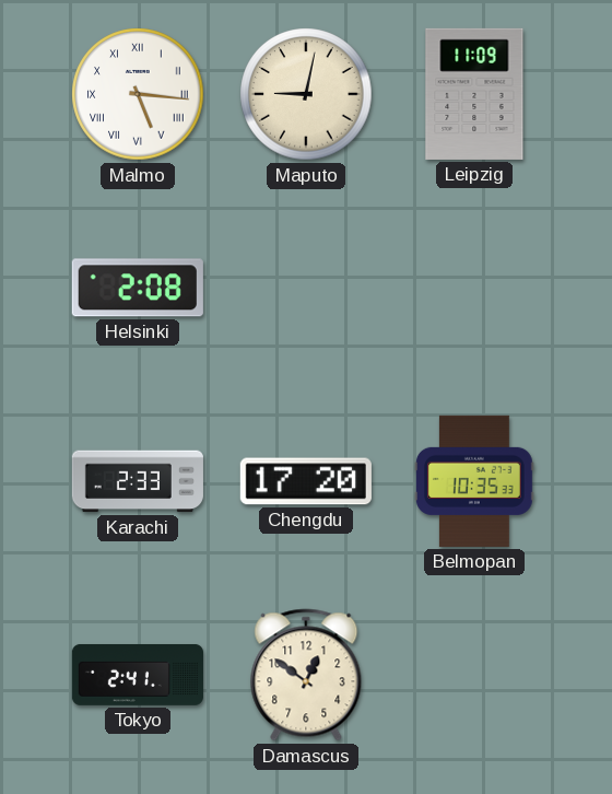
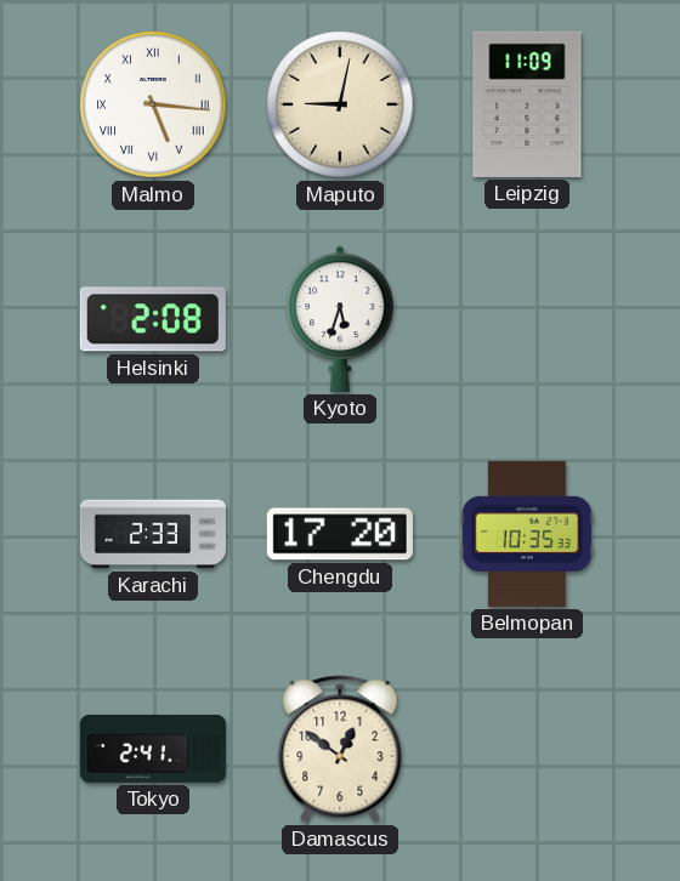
Kyoto: none -> 5:33
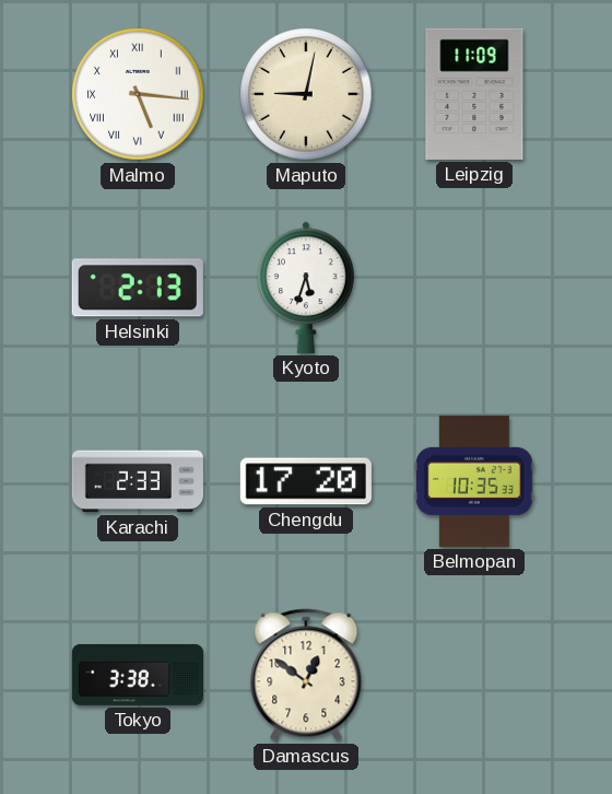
Helsinki: 2:08 -> 2:13
Tokyo: 2:41 -> 3:38
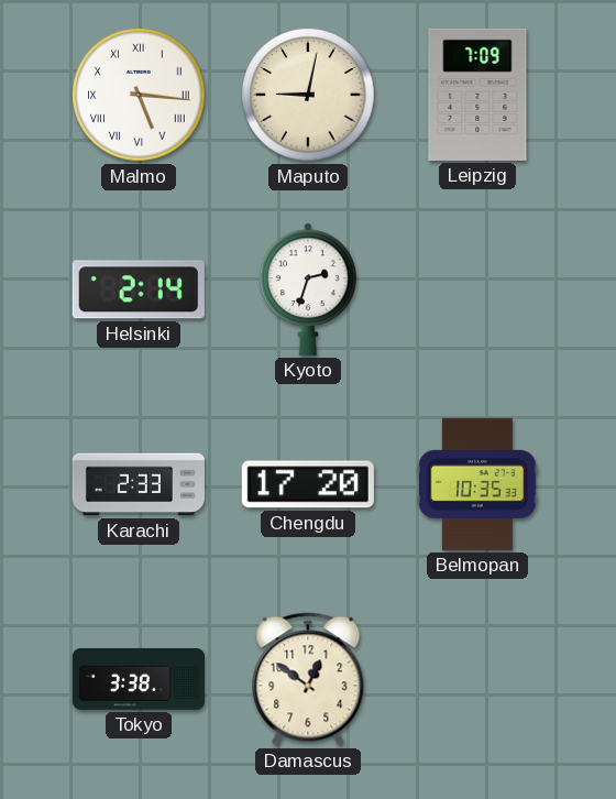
Leipzig: 11:09 -> 7:09
Helsinki: 2:13 -> 2:14
Kyoto: 5:33 -> 2:33
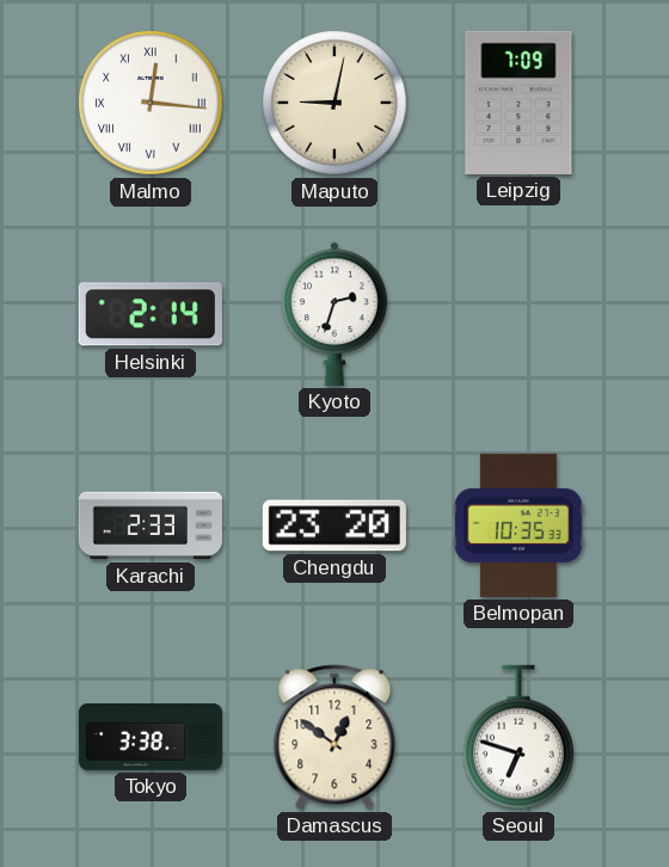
Malmo: 5:16 -> 12:16
Chengdu: 17:20 -> 23:20
Seoul: none -> 6:48
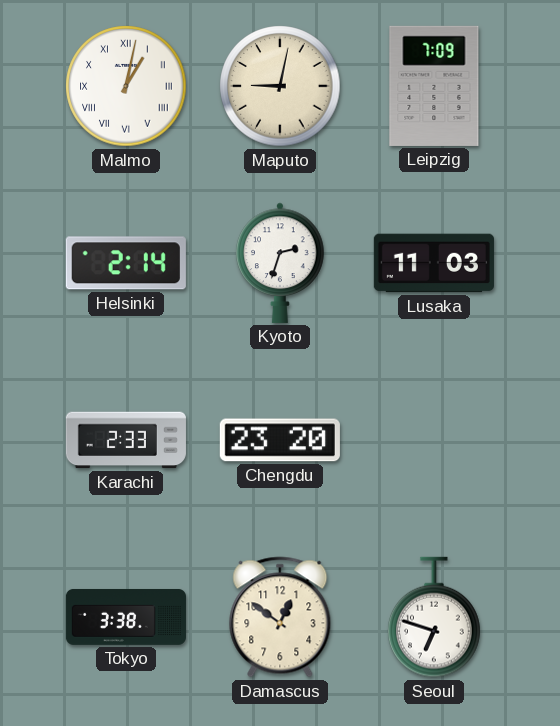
Malmo: 12:16 -> 1:02
Lusaka: none -> 11:03
Belmopan: 10:35 -> none
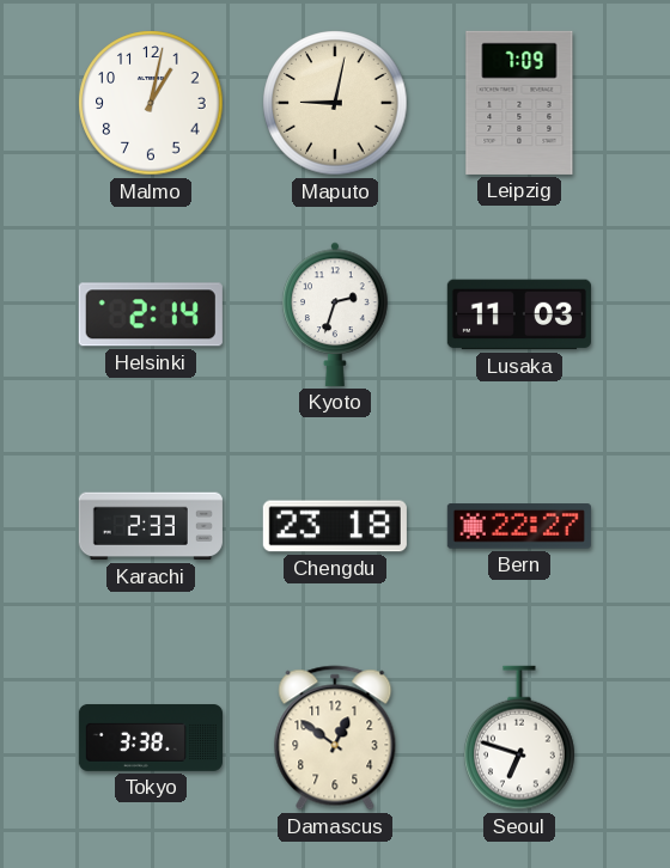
Malmo numerals: Roman -> Arabic
Chengdu: 23:20 -> 23:18
Bern: none -> 22:27
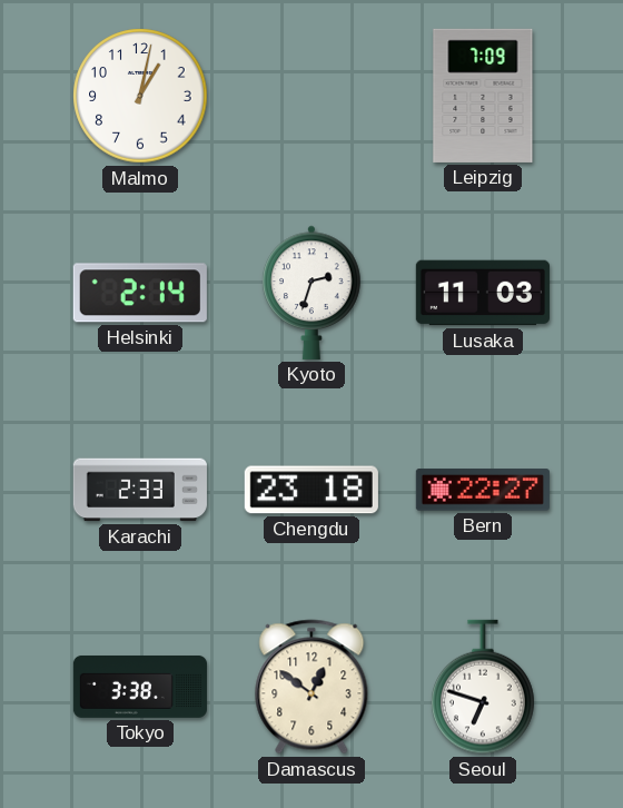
Maputo: 9:02 -> none
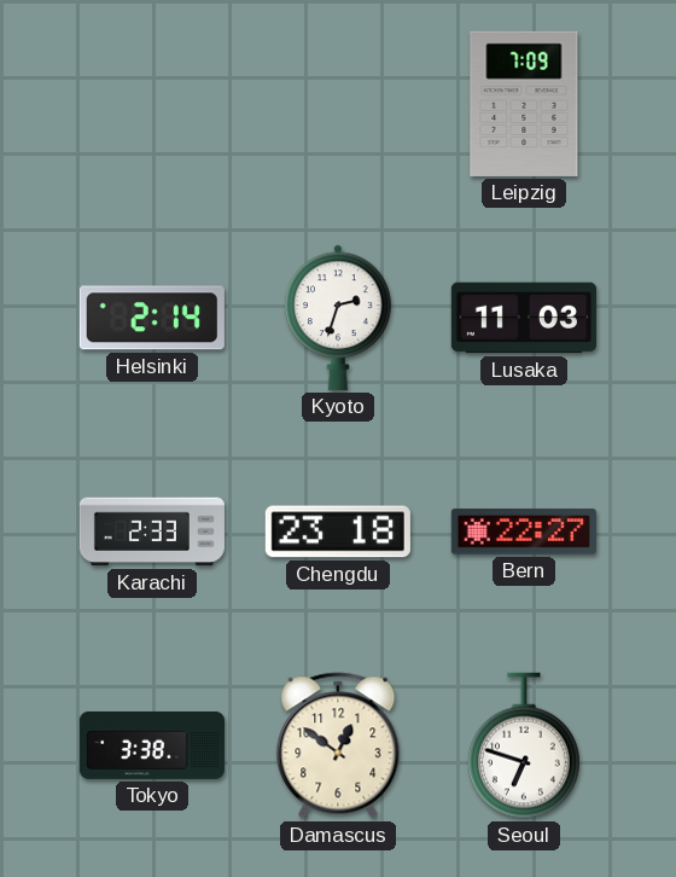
Malmo: 1:02 -> none
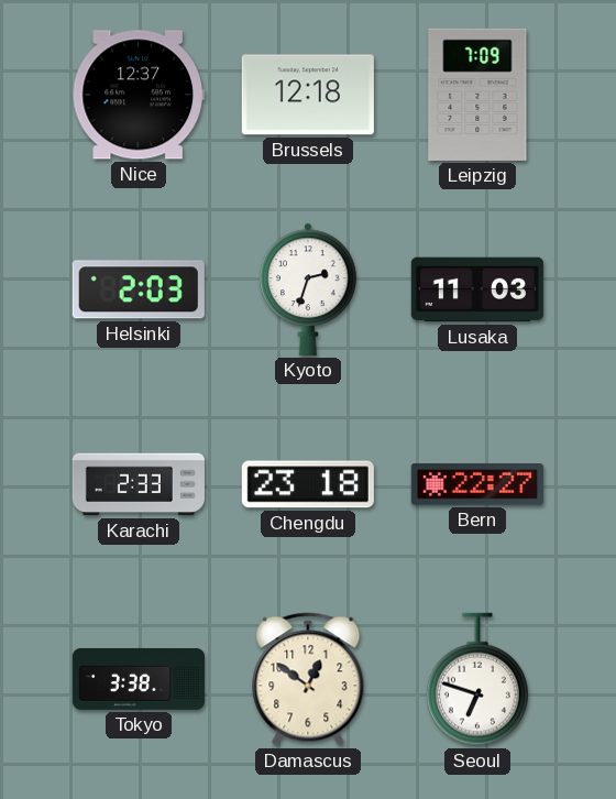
Nice: none -> 12:37
Brussels: none -> 12:18
Helsinki: 2:14 -> 2:03
